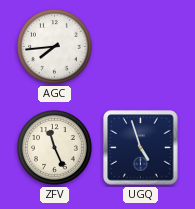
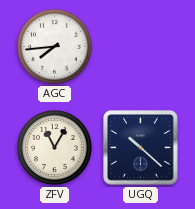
ZFV: 11:26 -> 11:05
UGQ: 4:57 -> 10:22
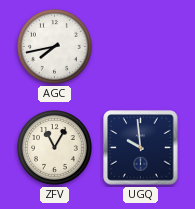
AGC: 7:44 -> 7:43
UGQ: 10:22 -> 9:59
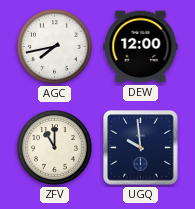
DEW: none -> 12:00
ZFV: 11:05 -> 11:00
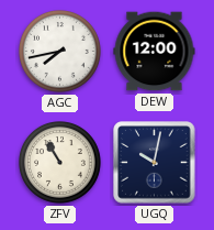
ZFV: 11:00 -> 10:55
UGQ: 9:59 -> 10:02
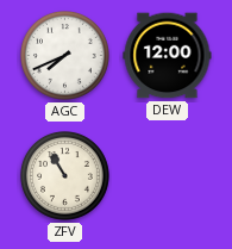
AGC: 7:43 -> 7:41
UGQ: 10:02 -> none
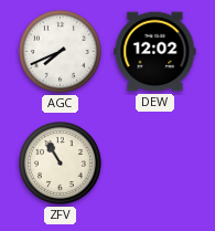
DEW: 12:00 -> 12:02
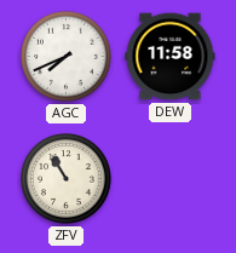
DEW: 12:02 -> 11:58
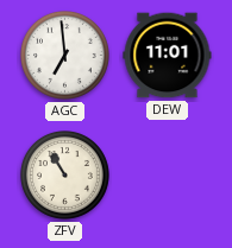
AGC: 7:41 -> 6:59
DEW: 11:58 -> 11:01
